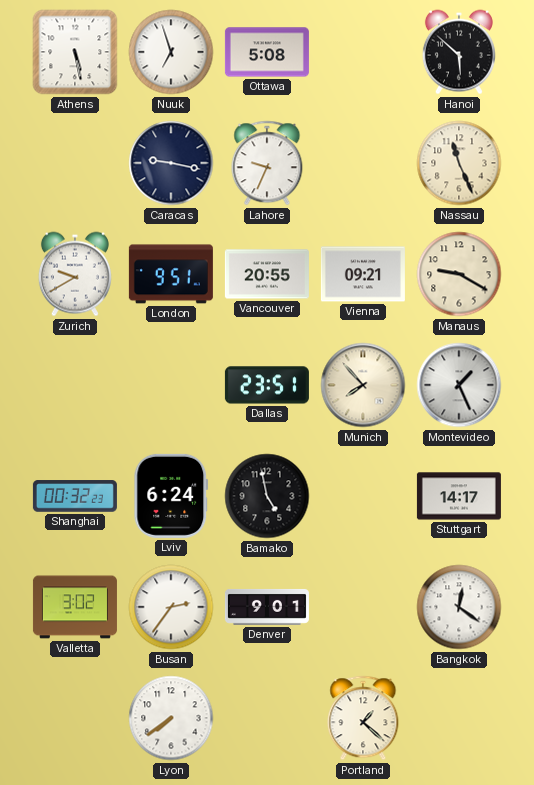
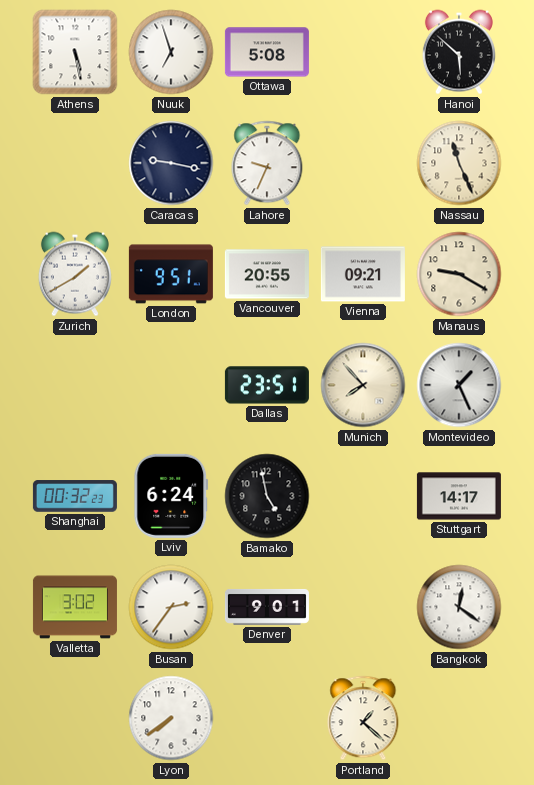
Zurich: 9:40 -> 1:40
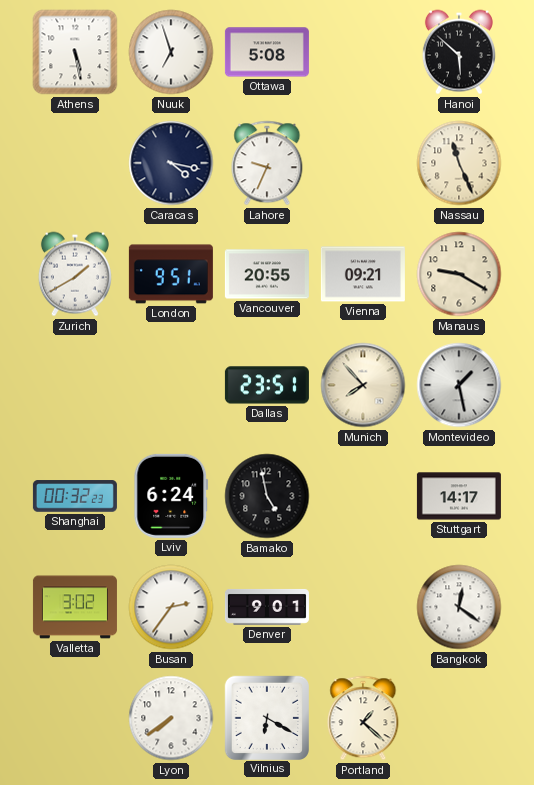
Caracas: 9:17 -> 4:17
Montevideo: 1:26 -> 1:28
Vilnius: none -> 6:20
